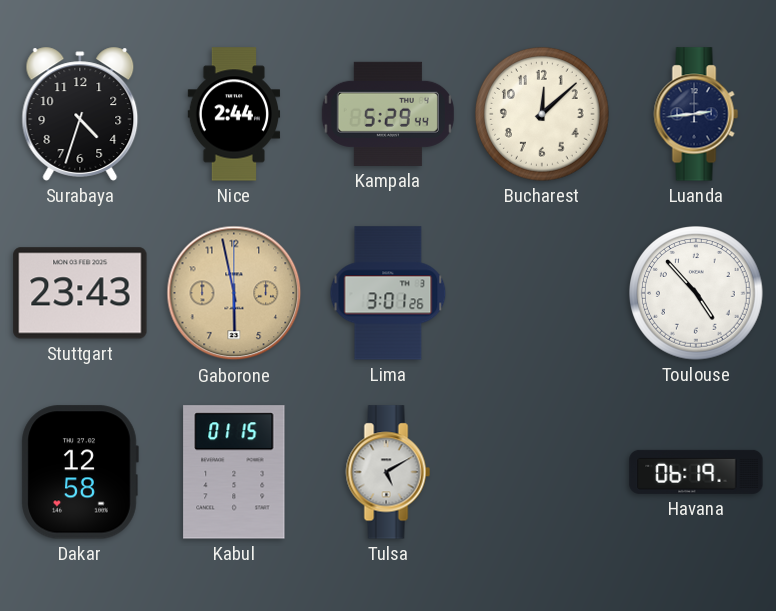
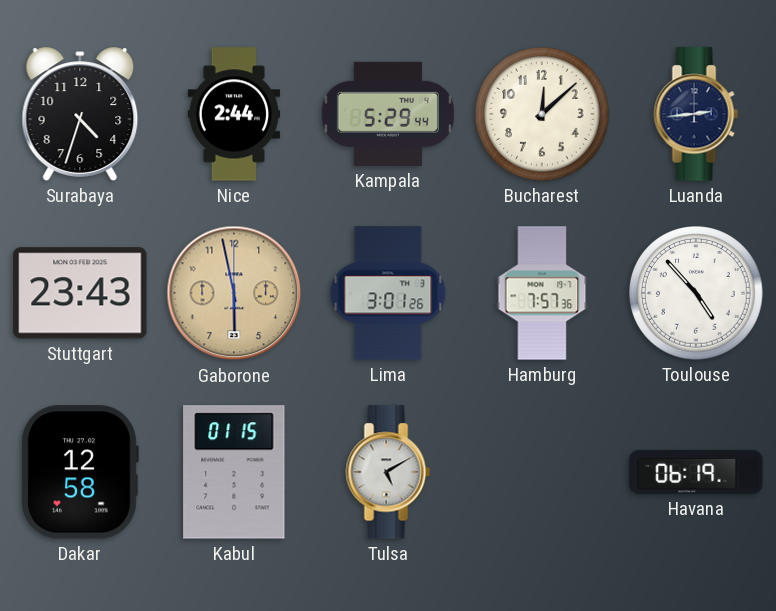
Hamburg: none -> 7:57
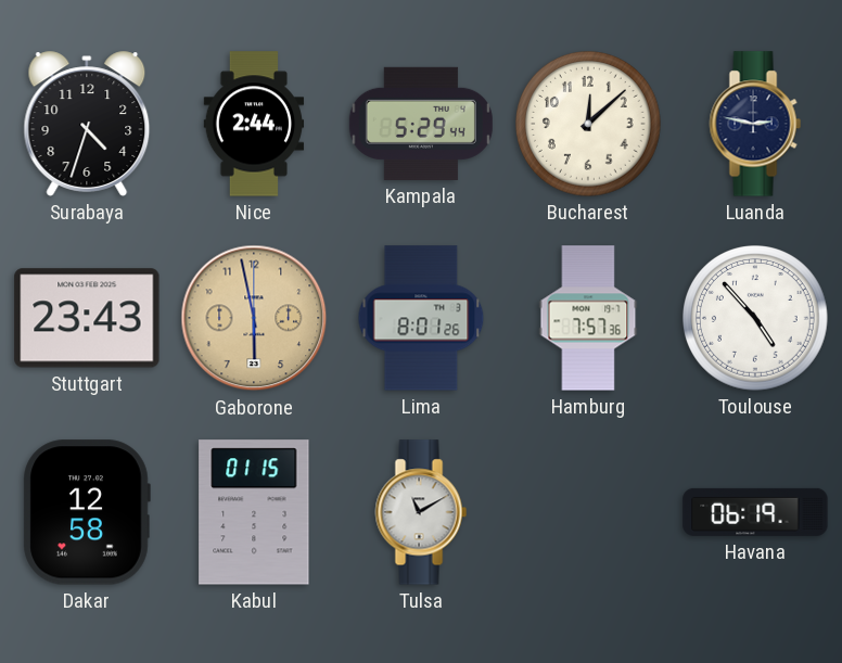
Luanda: 2:44 -> 2:47
Lima: 3:01 -> 8:01
Tulsa: 5:10 -> 11:10
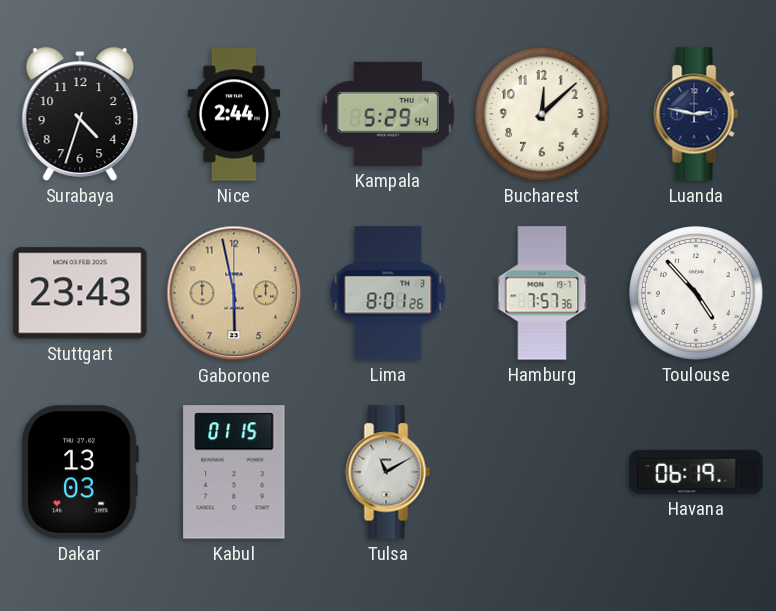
Dakar: 12:58 -> 13:03
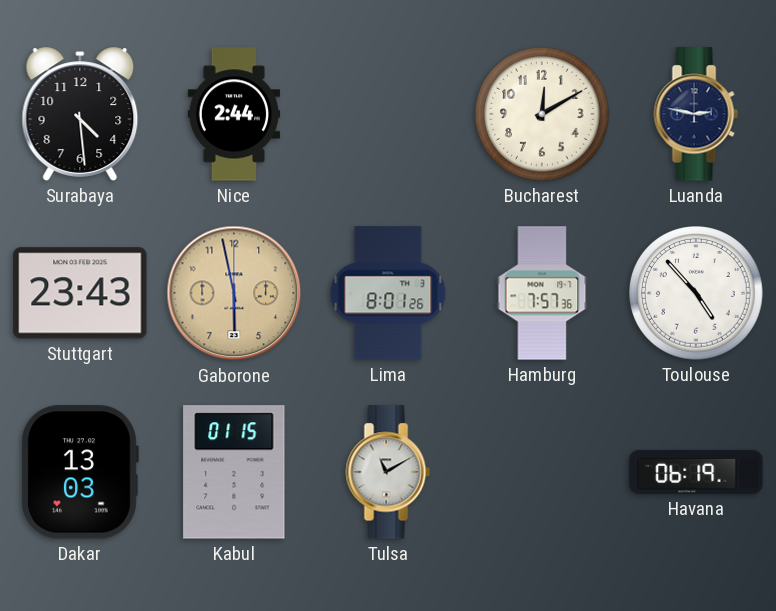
Surabaya: 4:33 -> 4:29
Kampala: 5:29 -> none
Bucharest: 12:08 -> 12:10
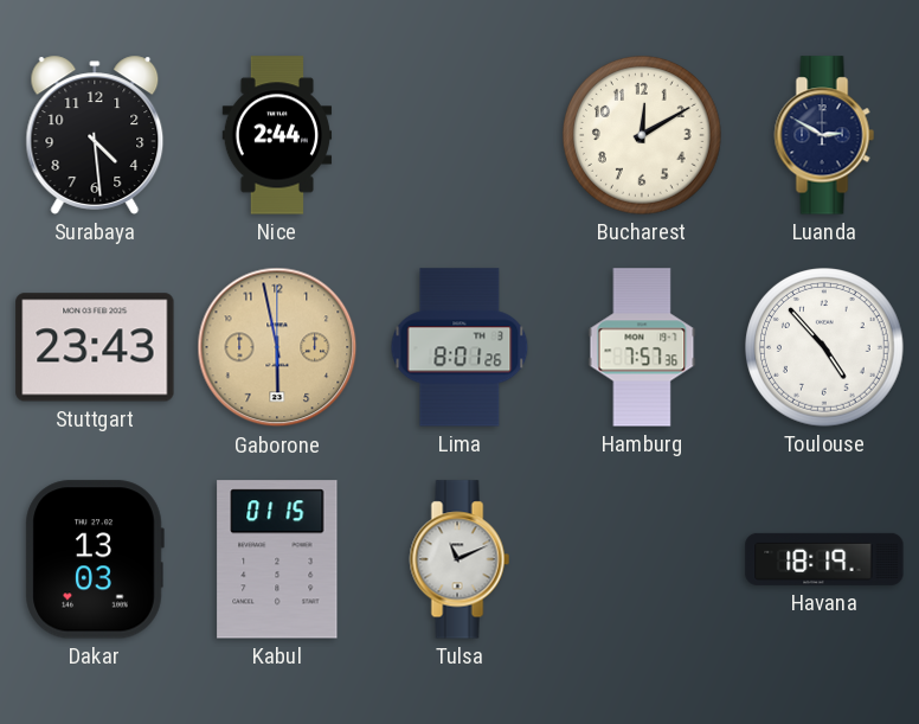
Luanda: 2:47 -> 2:50
Tulsa: 11:10 -> 11:11
Havana: 06:19 -> 18:19
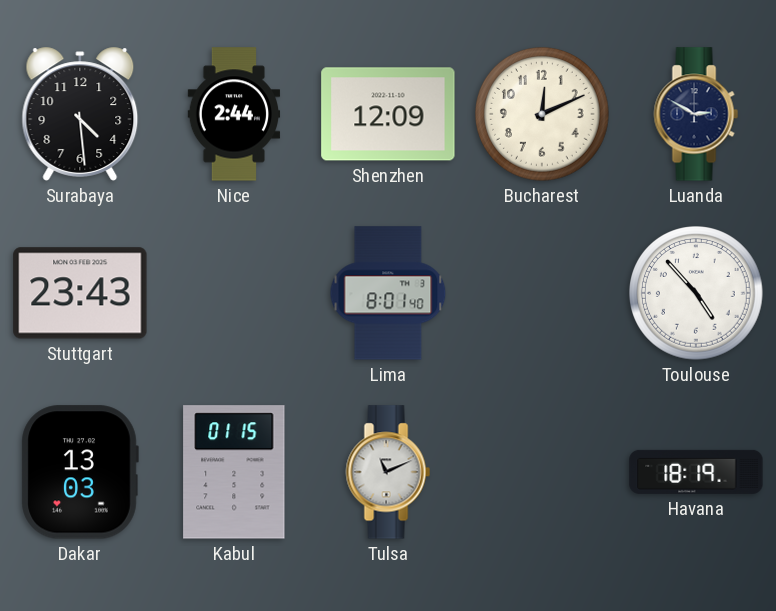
Shenzhen: none -> 12:09
Bucharest: 12:10 -> 12:11
Gaborone: 5:58 -> none
Lima: 8:01:26 -> 8:01:40
Hamburg: 7:57 -> none
